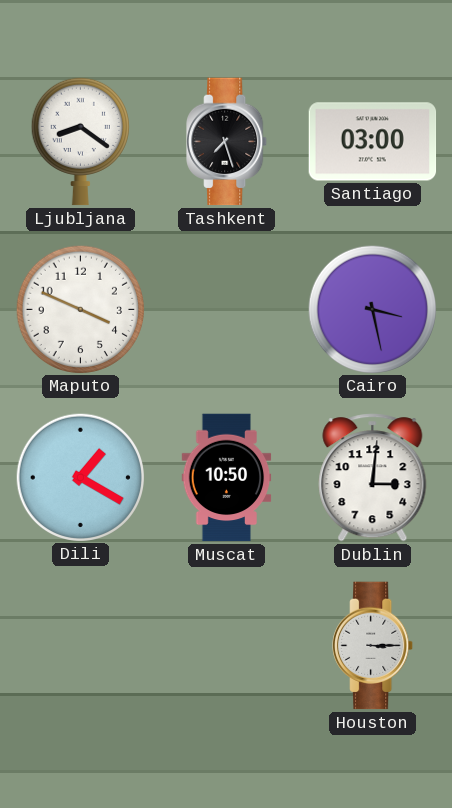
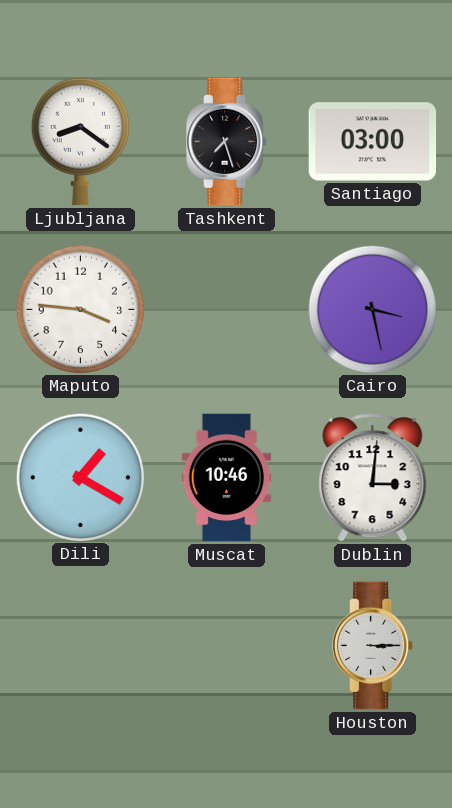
Maputo: 3:49 -> 3:46
Muscat: 10:50 -> 10:46
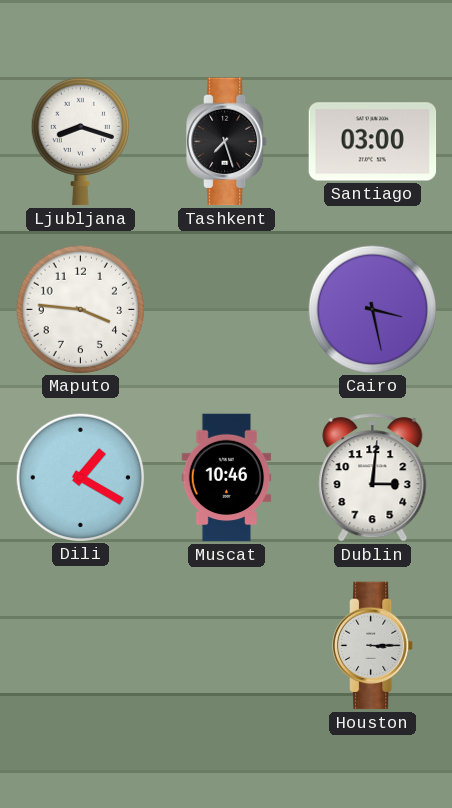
Ljubljana: 8:21 -> 8:18
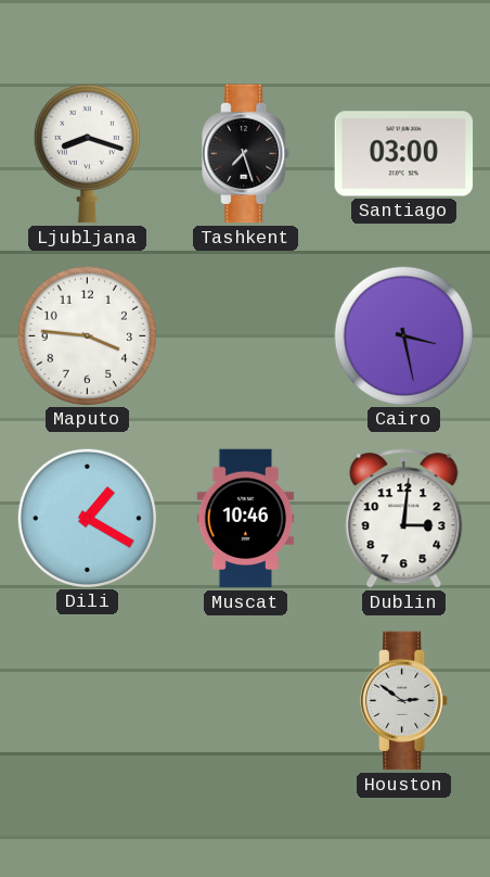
Houston: 3:15 -> 2:51
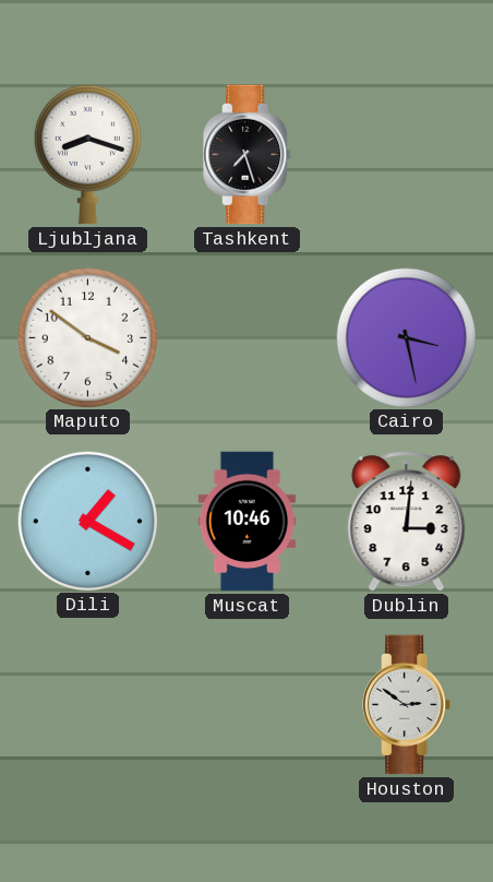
Santiago: 03:00 -> none
Maputo: 3:46 -> 3:51
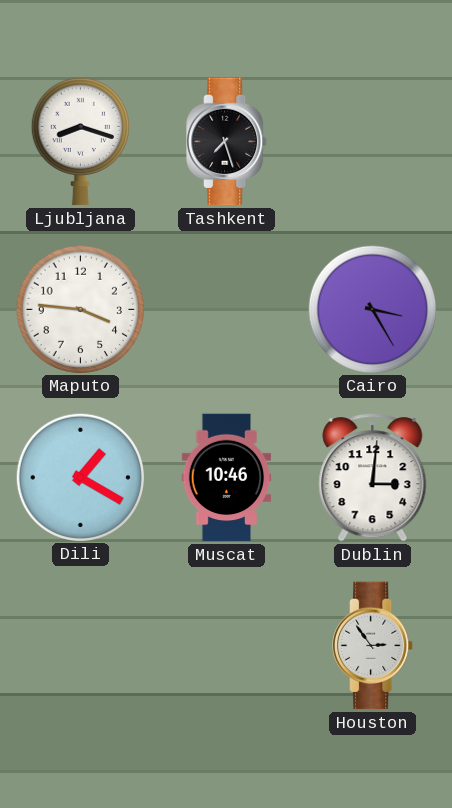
Maputo: 3:51 -> 3:46
Cairo: 3:28 -> 3:25
Houston: 2:51 -> 2:54
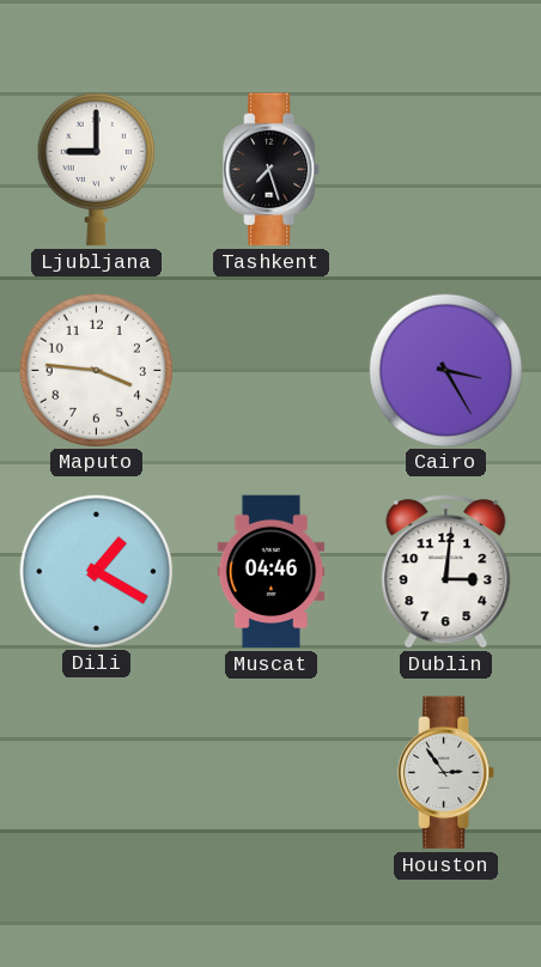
Ljubljana: 8:18 -> 9:00
Muscat: 10:46 -> 04:46
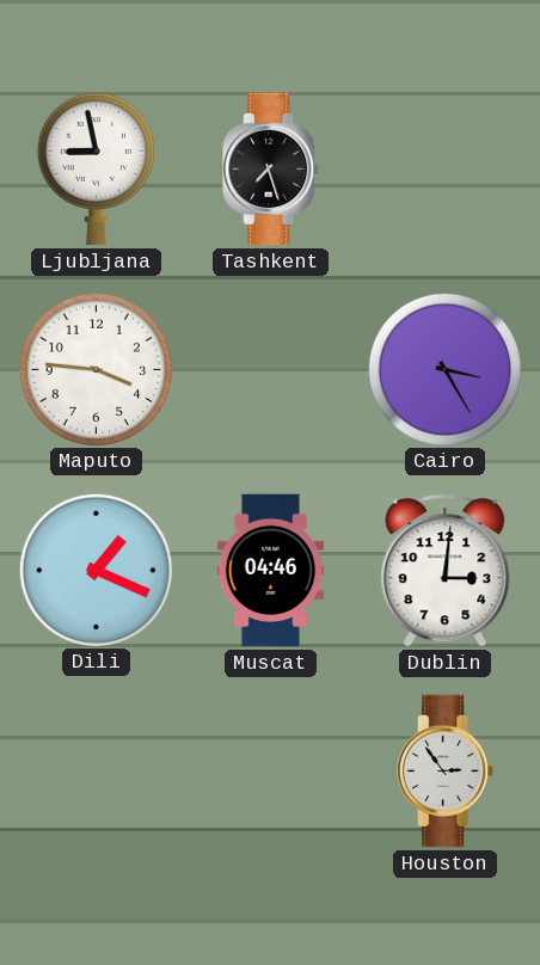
Ljubljana: 9:00 -> 8:58
Dili: 1:20 -> 1:19
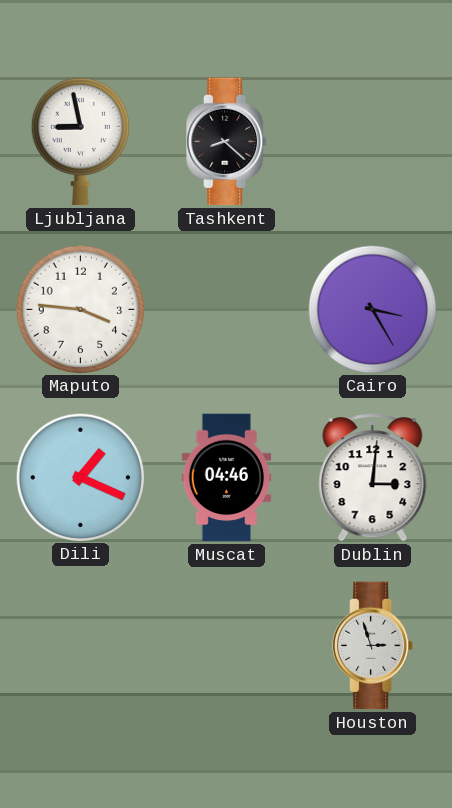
Tashkent: 7:27 -> 8:22
Houston: 2:54 -> 2:57
